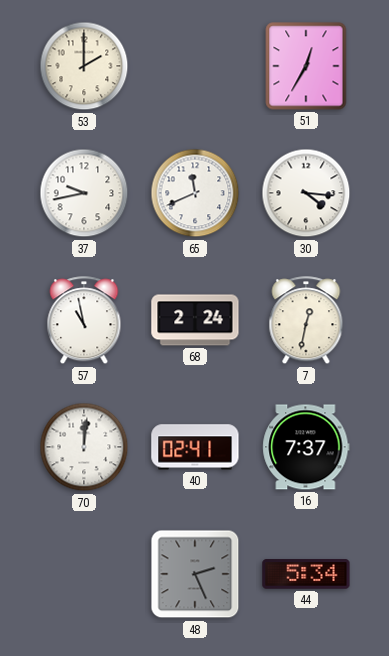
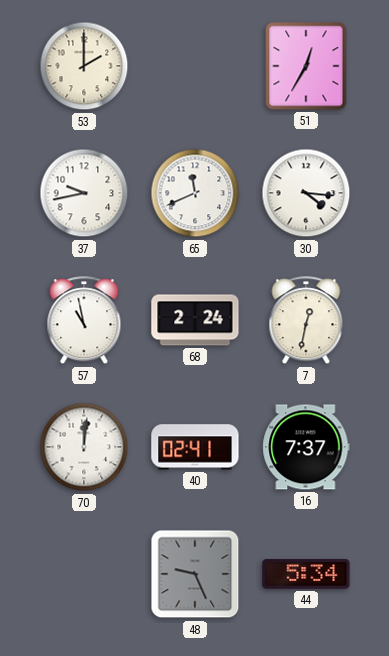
48: 2:26 -> 9:26
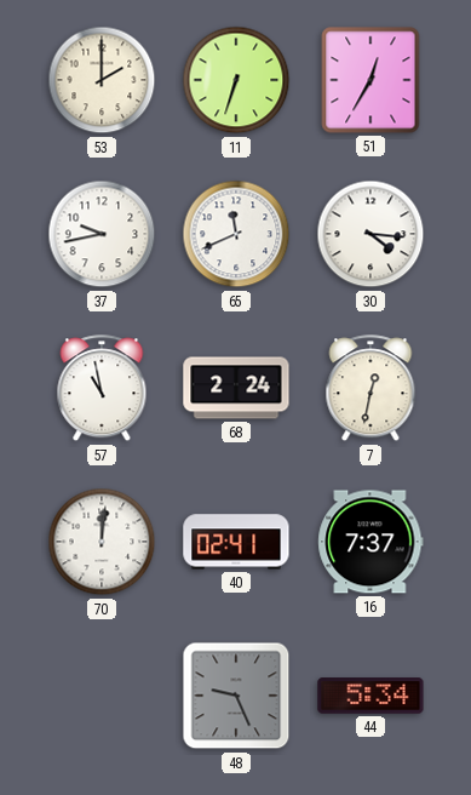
11: none -> 6:33
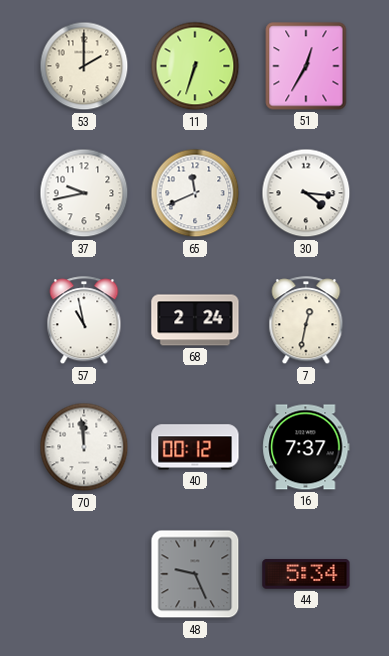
70: 12:01 -> 11:59
40: 02:41 -> 00:12
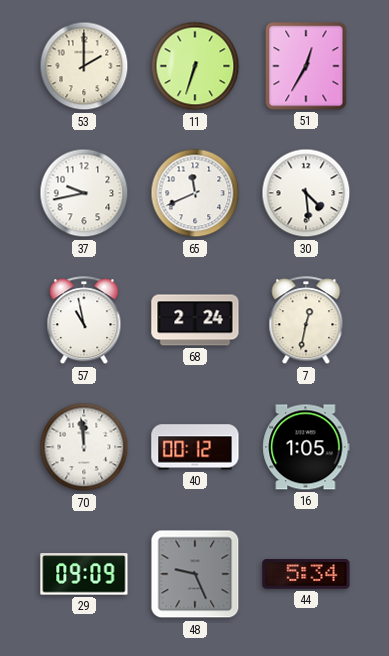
30: 4:16 -> 4:29
16: 7:37 -> 1:05
29: none -> 09:09
